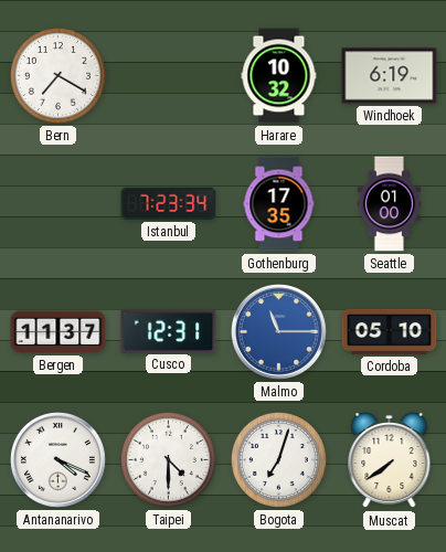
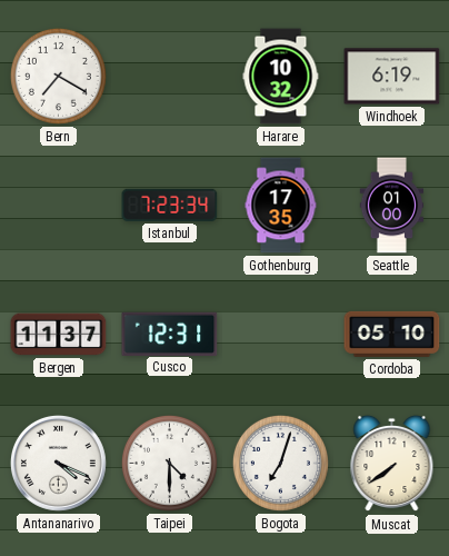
Malmo: 11:15 -> none
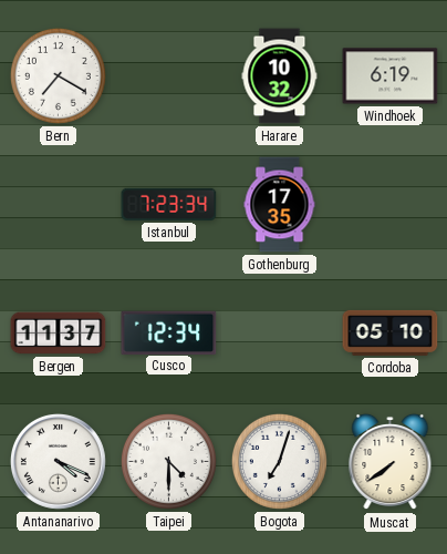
Seattle: 01:00 -> none
Cusco: 12:31 -> 12:34
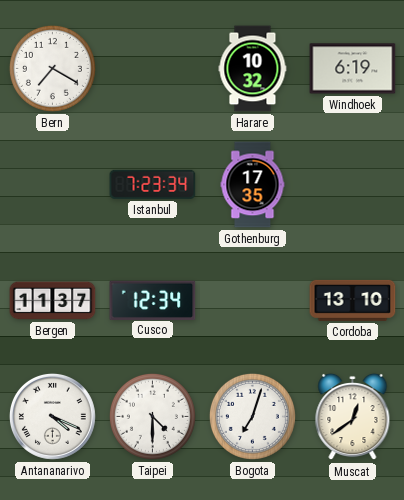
Cordoba: 05:10 -> 13:10
Muscat: 7:39 -> 12:39
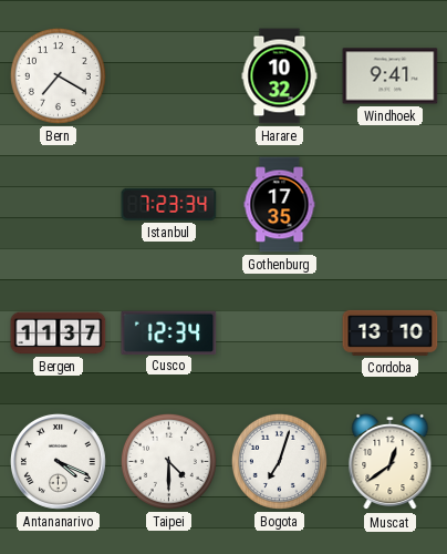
Windhoek: 6:19 -> 9:41
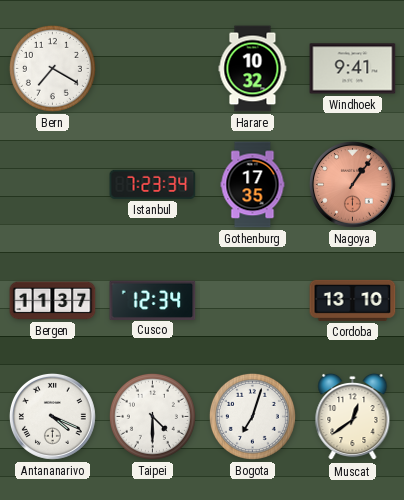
Nagoya: none -> 1:06
